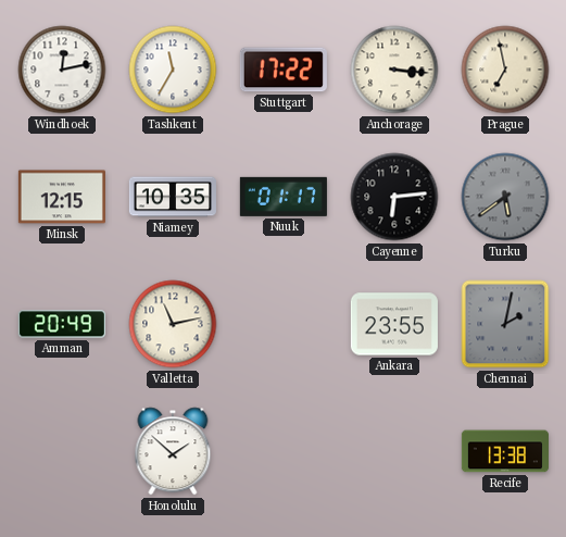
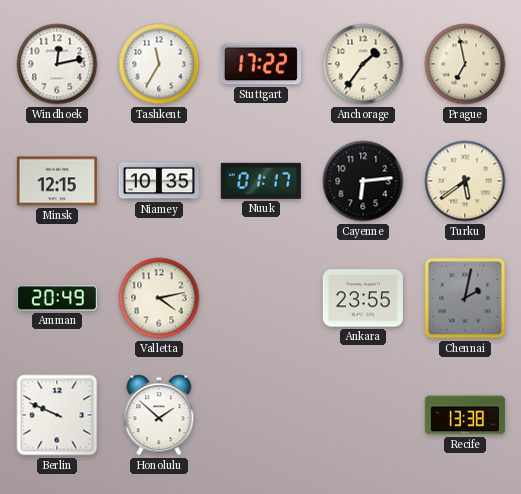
Anchorage: 3:16 -> 1:36
Turku dial: grey -> cream
Valletta: 11:13 -> 4:13
Berlin: none -> 9:49
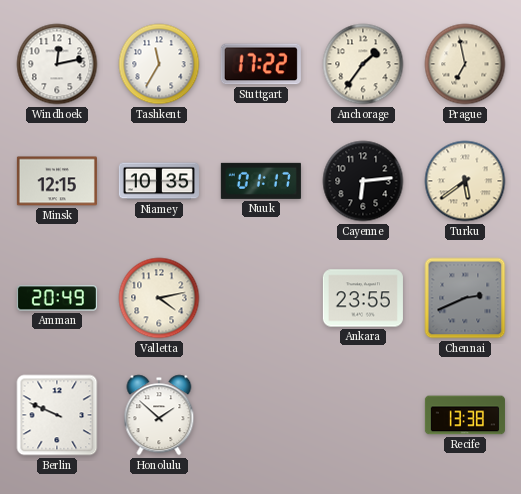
Chennai: 2:02 -> 2:41
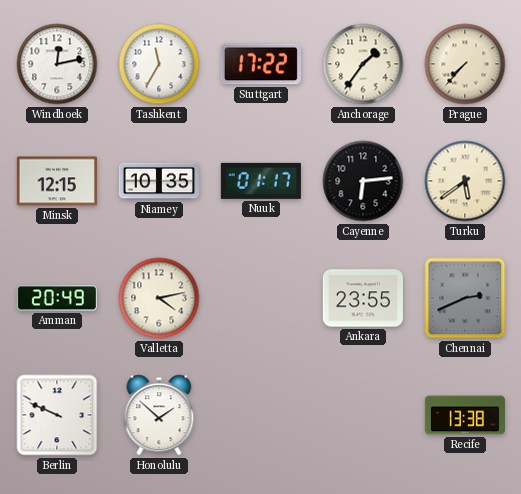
Prague: 6:58 -> 7:37
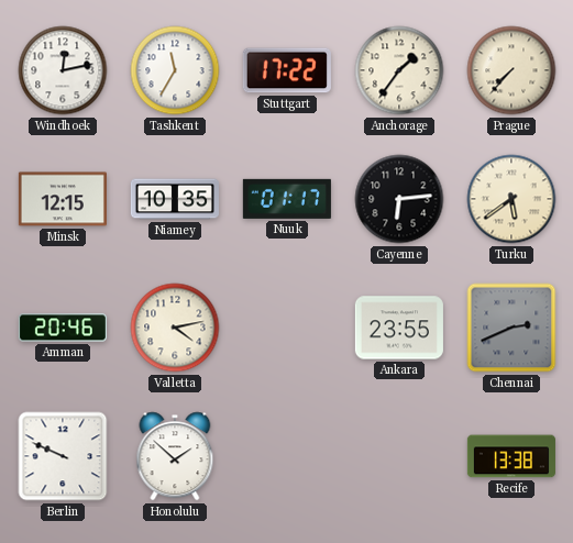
Amman: 20:49 -> 20:46
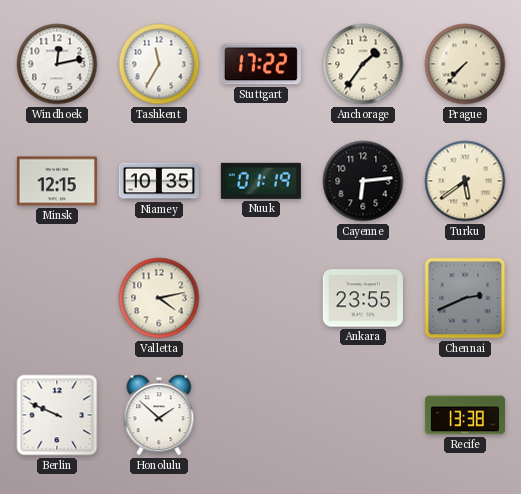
Nuuk: 01:17 -> 01:19
Amman: 20:46 -> none
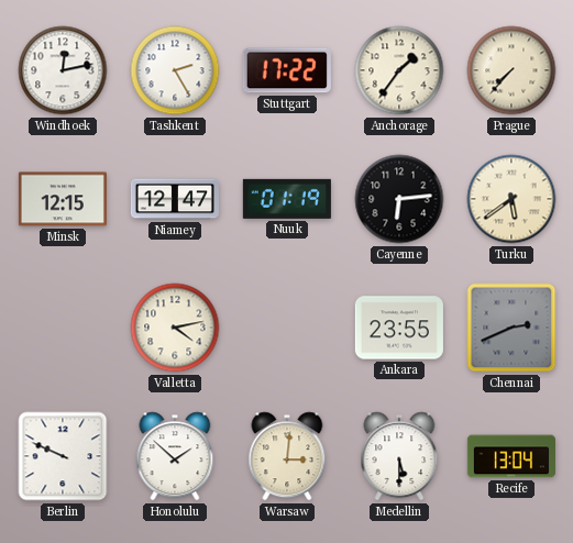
Tashkent: 11:35 -> 2:25
Niamey: 10:35 -> 12:47
Warsaw: none -> 3:01
Medellin: none -> 5:30
Recife: 13:38 -> 13:04
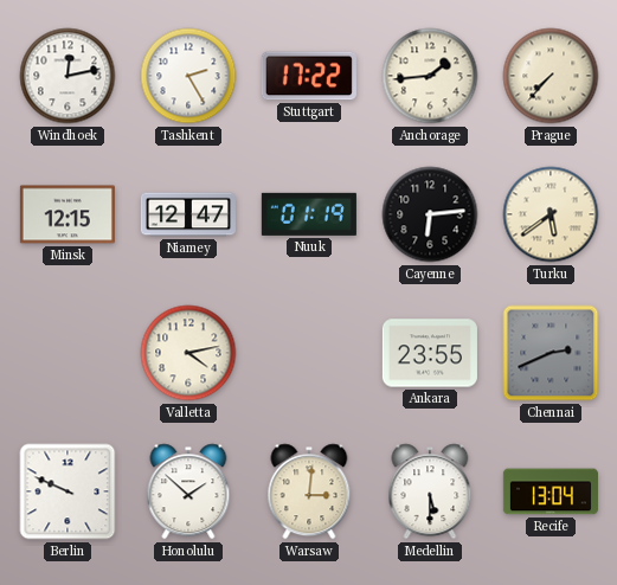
Anchorage: 1:36 -> 1:44
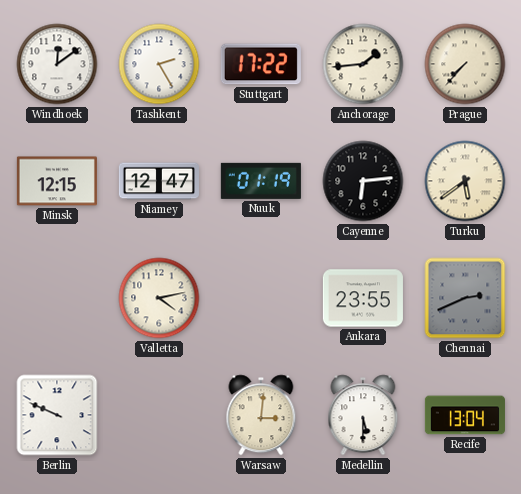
Windhoek: 12:13 -> 12:09
Honolulu: 1:52 -> none
